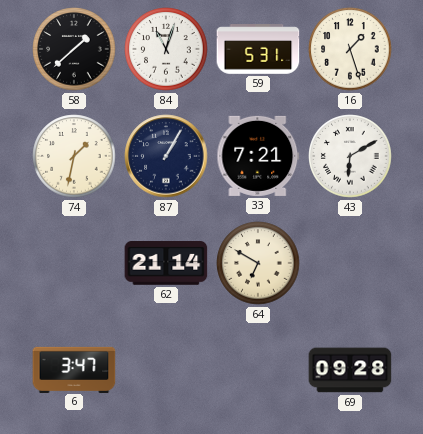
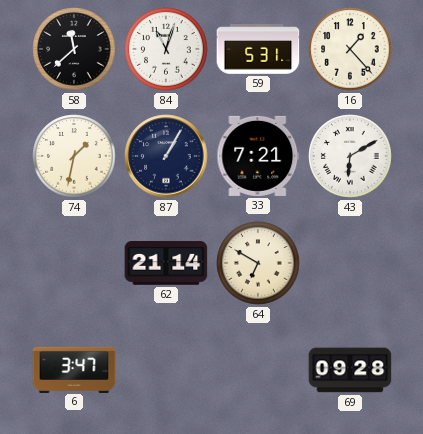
58: 1:38 -> 11:38
16: 1:27 -> 1:23
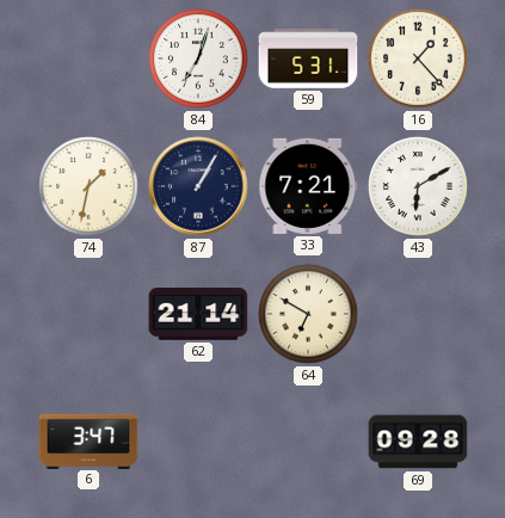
58: 11:38 -> none
84: 11:03 -> 7:03
